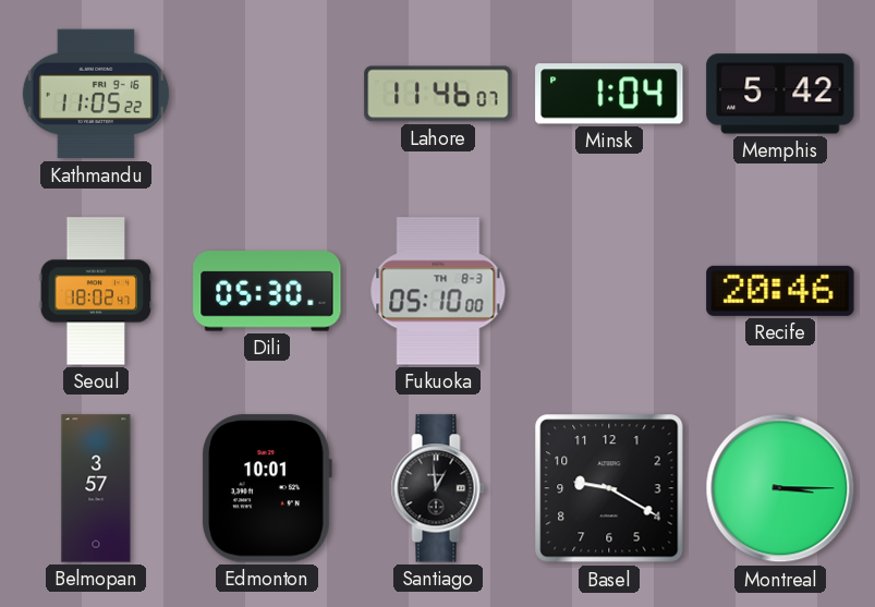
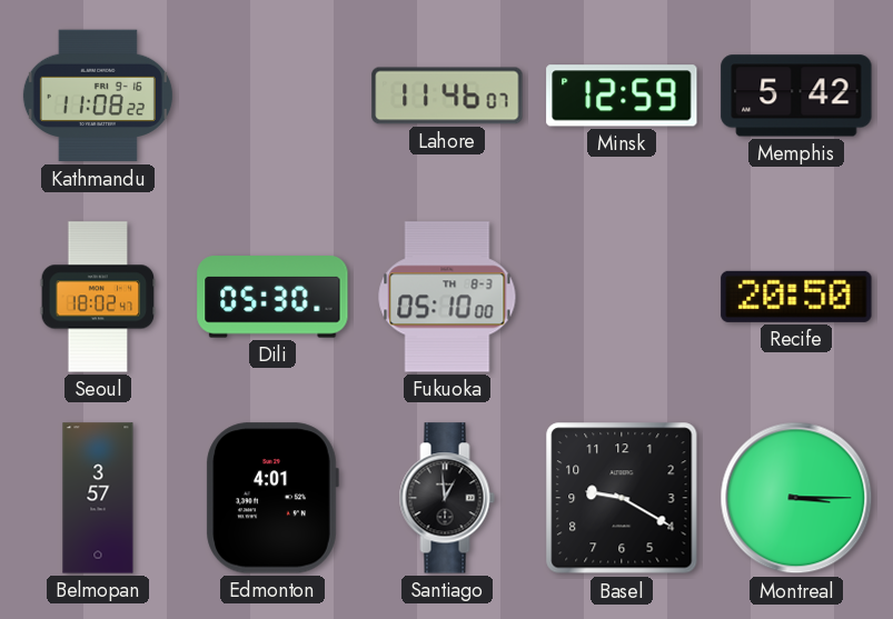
Kathmandu: 11:05 -> 11:08
Minsk: 1:04 -> 12:59
Recife: 20:46 -> 20:50
Edmonton: 10:01 -> 4:01
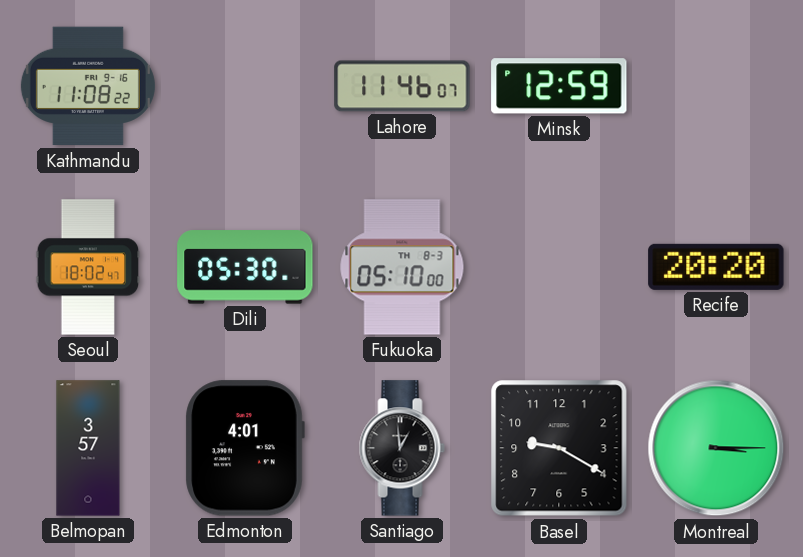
Memphis: 5:42 -> none
Recife: 20:50 -> 20:20
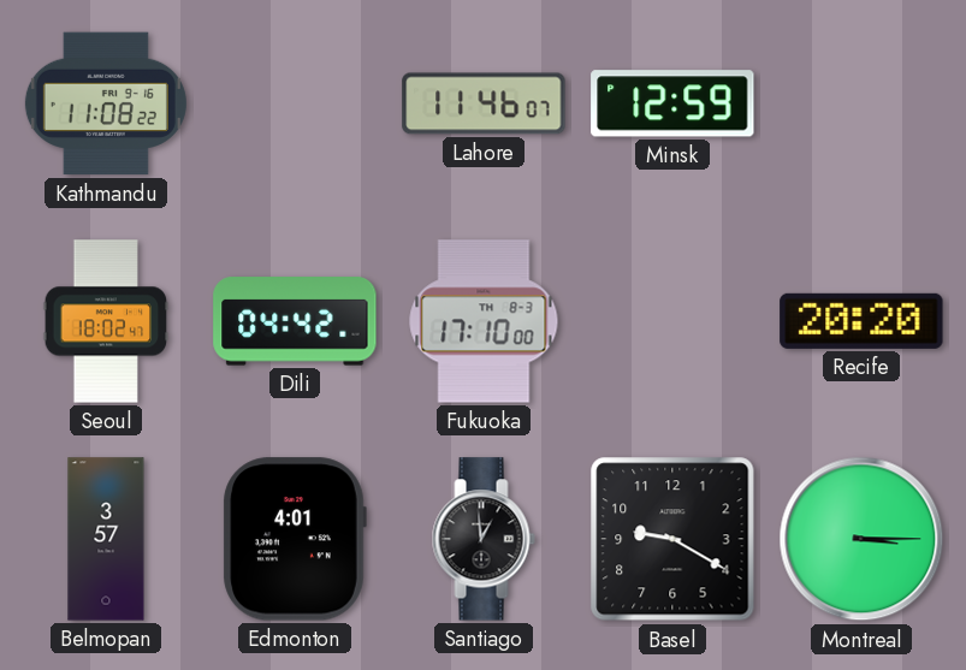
Dili: 05:30 -> 04:42
Fukuoka: 05:10 -> 17:10
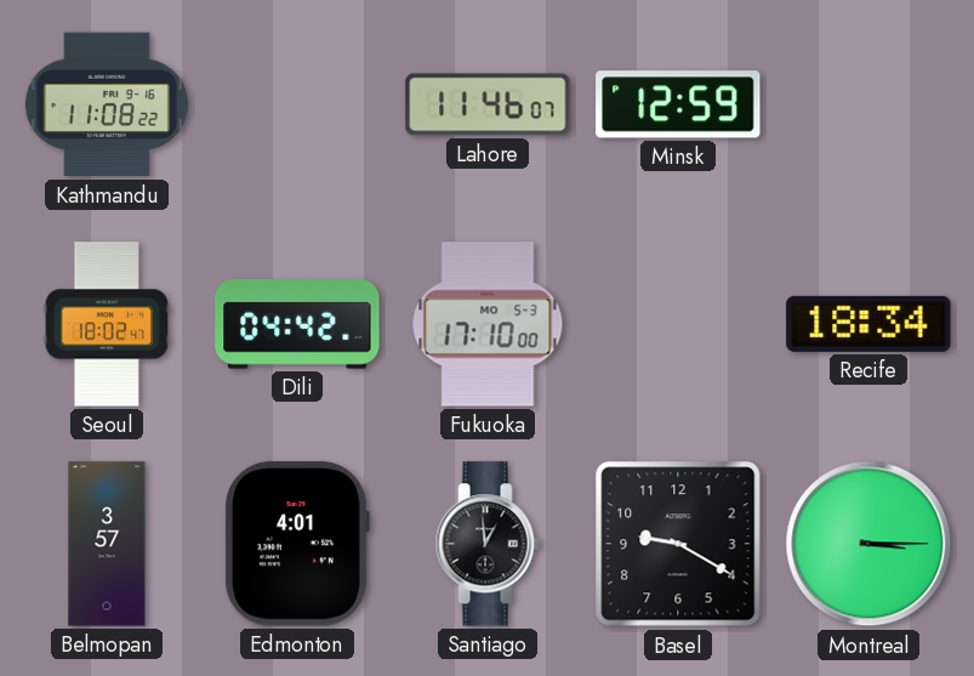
Fukuoka date: TH 8-3 -> MO 5-3
Recife: 20:20 -> 18:34
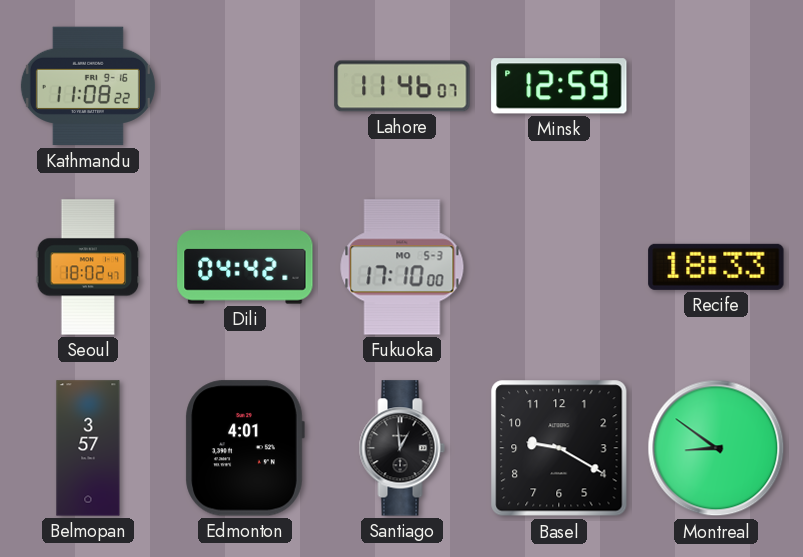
Recife: 18:34 -> 18:33
Montreal: 3:15 -> 8:51
